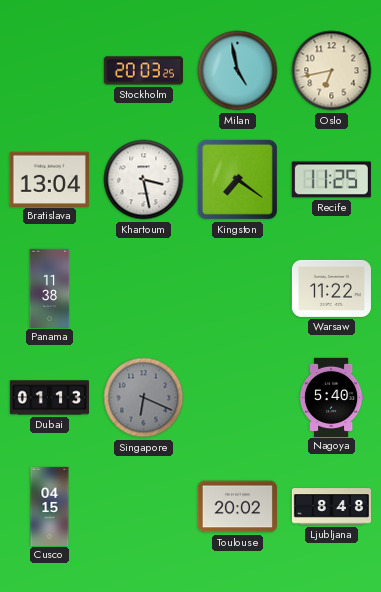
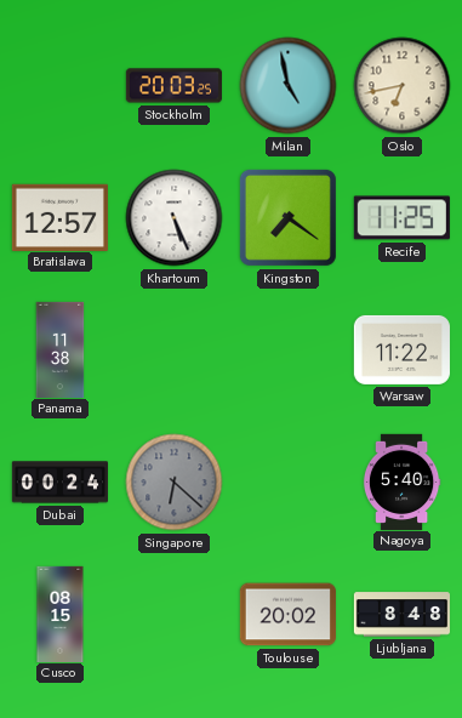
Bratislava: 13:04 -> 12:57
Khartoum: 3:28 -> 5:26
Dubai: 01:13 -> 00:24
Singapore: 6:19 -> 6:22
Cusco: 04:15 -> 08:15
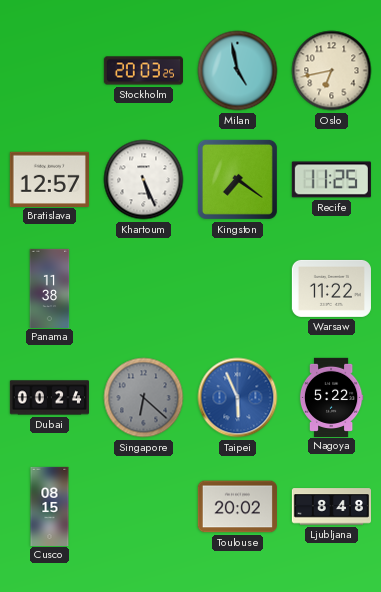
Taipei: none -> 5:56
Nagoya: 5:40 -> 5:22
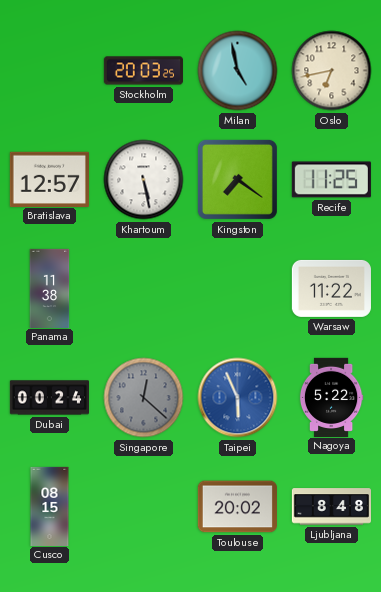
Khartoum: 5:26 -> 5:28
Singapore: 6:22 -> 12:22
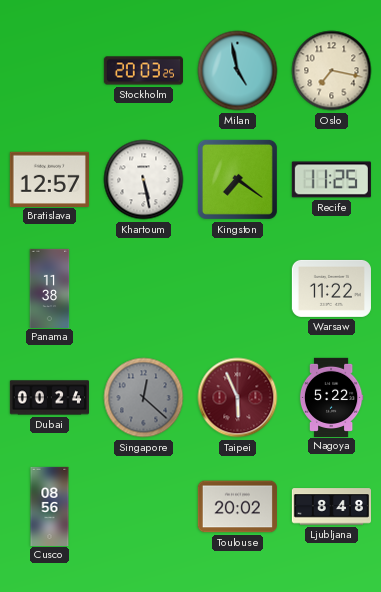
Oslo: 6:43 -> 7:17
Taipei dial: blue -> burgundy
Cusco: 08:15 -> 08:56
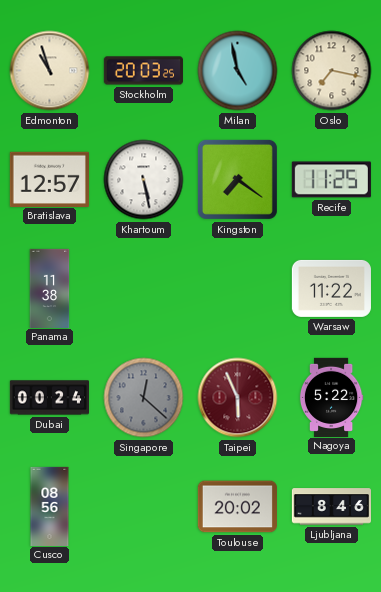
Edmonton: none -> 10:57
Ljubljana: 8:48 -> 8:46
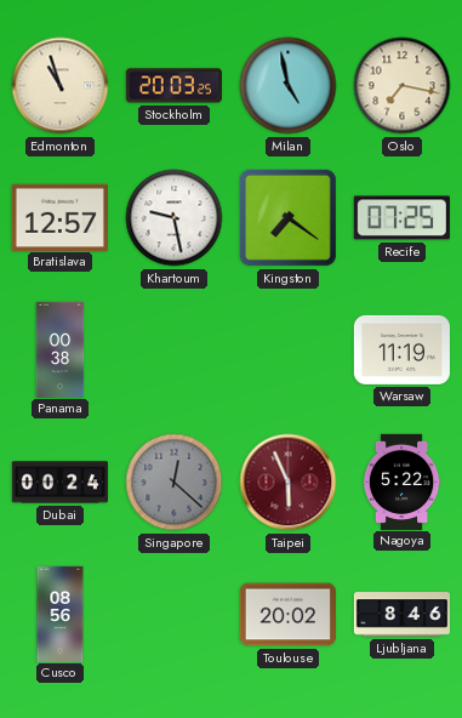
Khartoum: 5:28 -> 9:28
Recife: 11:25 -> 07:25
Panama: 11:38 -> 00:38
Warsaw: 11:22 -> 11:19
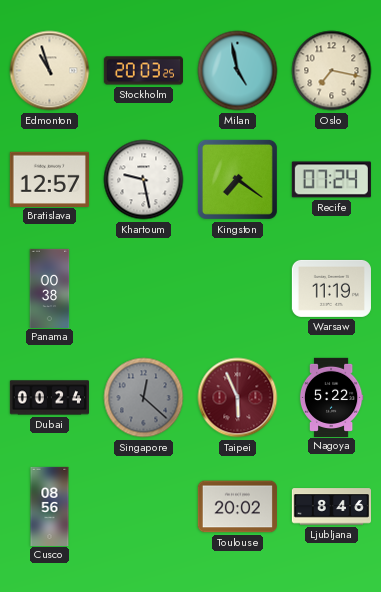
Recife: 07:25 -> 07:24
